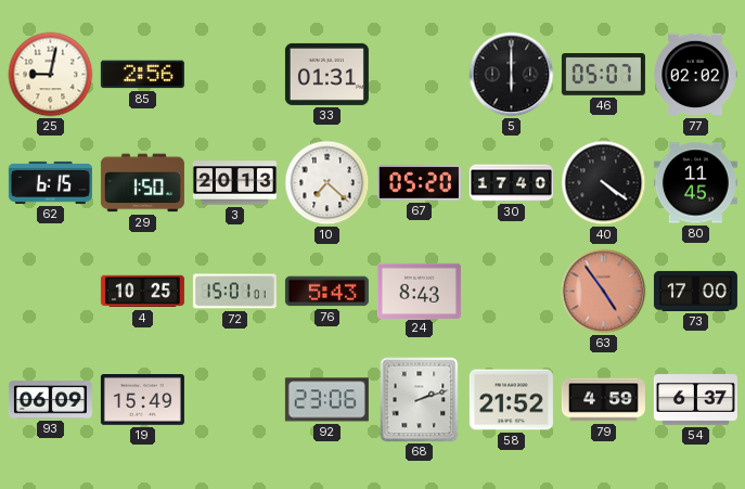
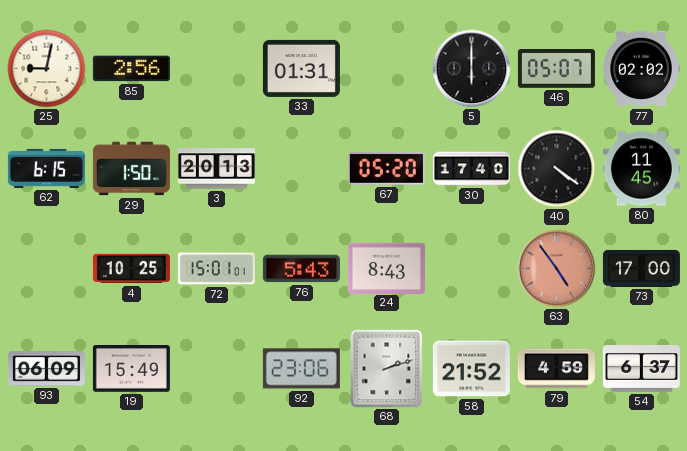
10: 7:22 -> none
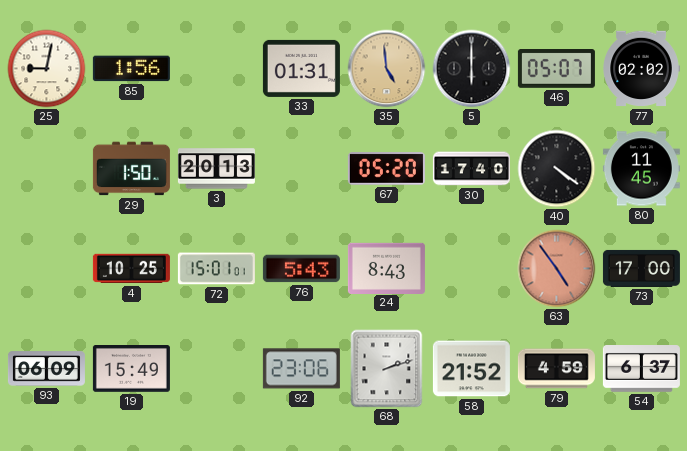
85: 2:56 -> 1:56
35: none -> 4:59
62: 6:15 -> none
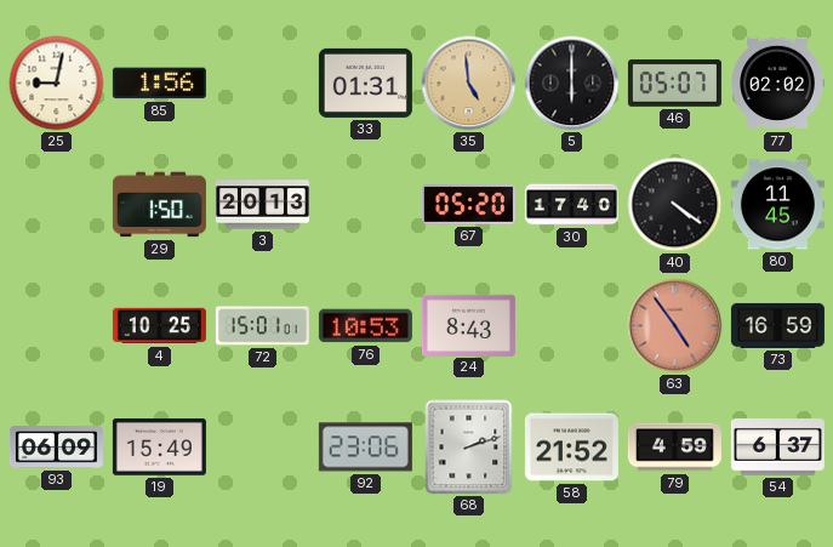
76: 5:43 -> 10:53
73: 17:00 -> 16:59
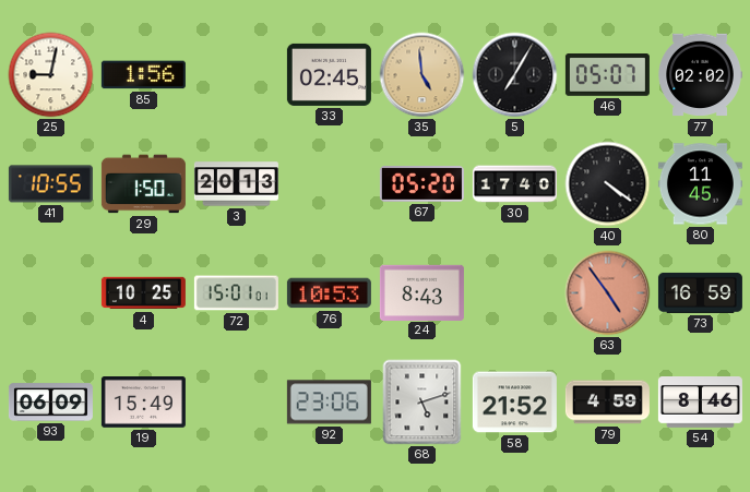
33: 01:31 -> 02:45
5: 6:00 -> 7:05
41: none -> 10:55
68: 2:12 -> 5:12
54: 6:37 -> 8:46
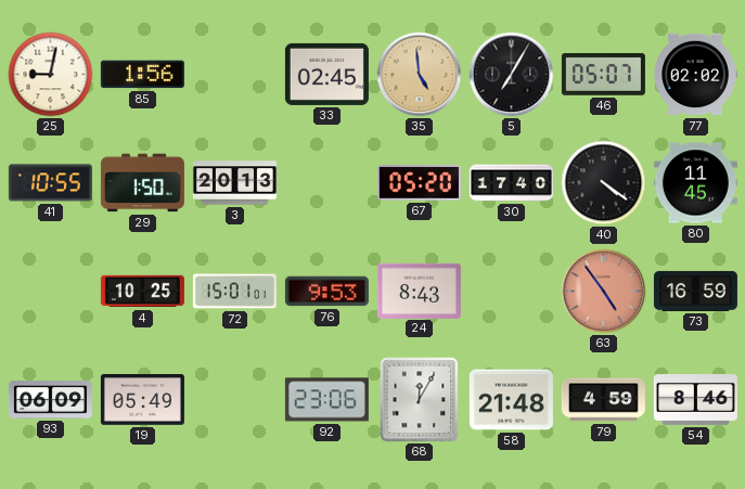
76: 10:53 -> 9:53
19: 15:49 -> 05:49
68: 5:12 -> 12:05
58: 21:52 -> 21:48
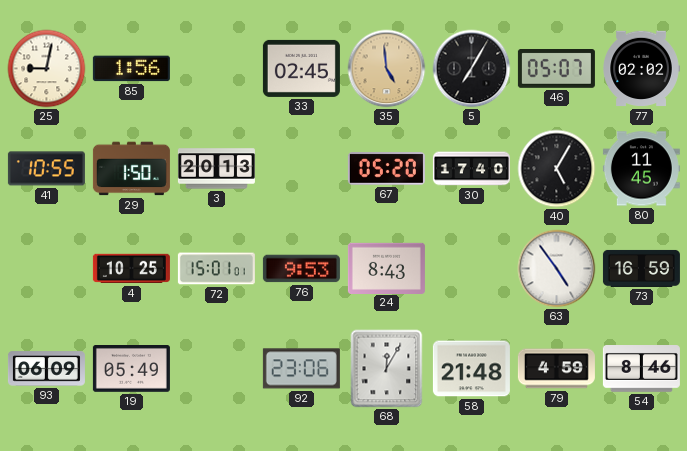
40: 4:21 -> 5:05
63 dial: salmon -> white
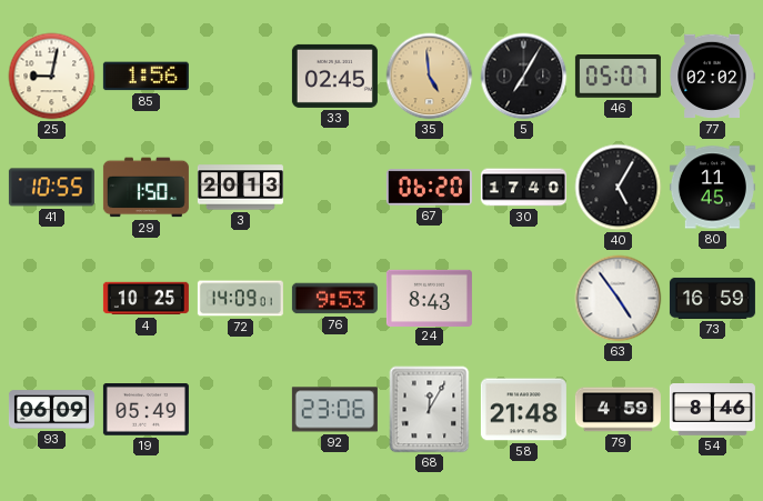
67: 05:20 -> 06:20
72: 15:01 -> 14:09
